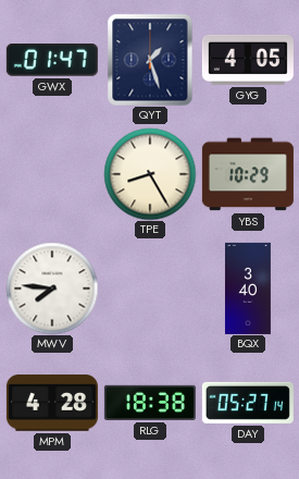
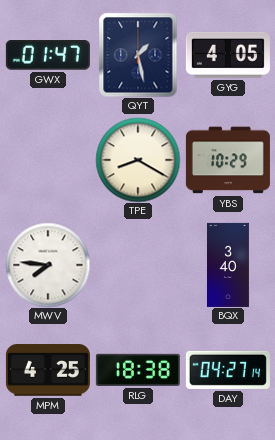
QYT: 1:27 -> 1:28
TPE: 8:25 -> 8:20
MPM: 4:28 -> 4:25
DAY: 05:27 -> 04:27
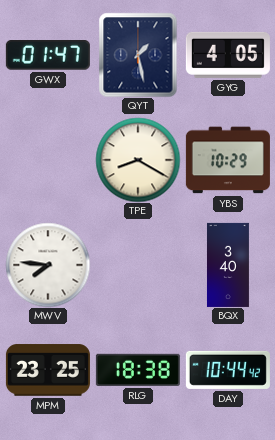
MPM: 4:25 -> 23:25
DAY: 04:27 -> 10:44
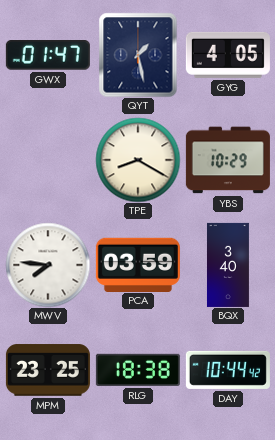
PCA: none -> 03:59
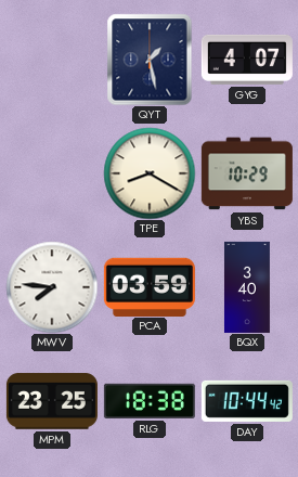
GWX: 01:47 -> none
GYG: 4:05 -> 4:07
